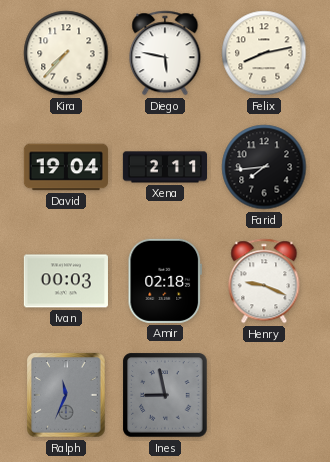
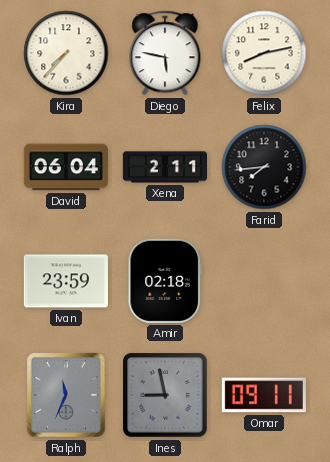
David: 19:04 -> 06:04
Ivan: 00:03 -> 23:59
Henry: 9:19 -> none
Omar: none -> 09:11
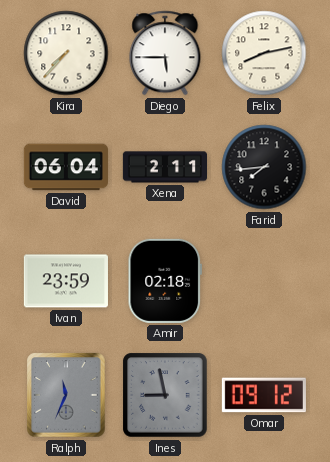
Diego: 5:47 -> 5:45
Omar: 09:11 -> 09:12
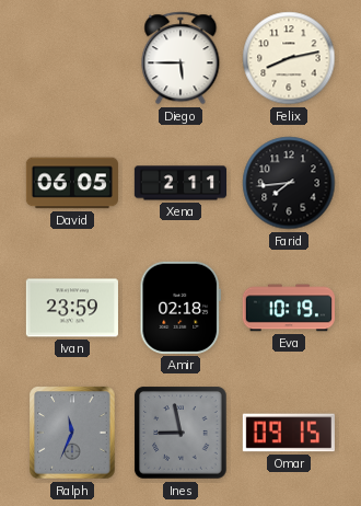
Kira: 7:37 -> none
David: 06:04 -> 06:05
Eva: none -> 10:19
Omar: 09:12 -> 09:15
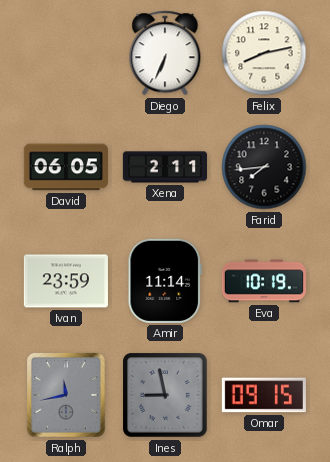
Diego: 5:45 -> 6:34
Amir: 02:18 -> 11:14
Ralph: 11:34 -> 11:43
